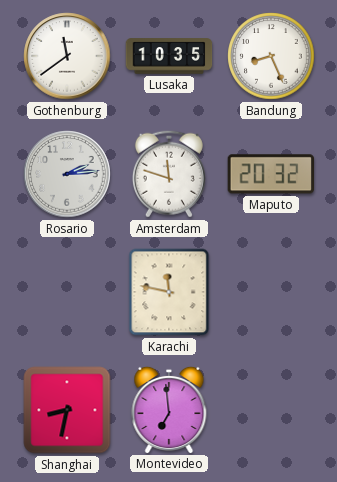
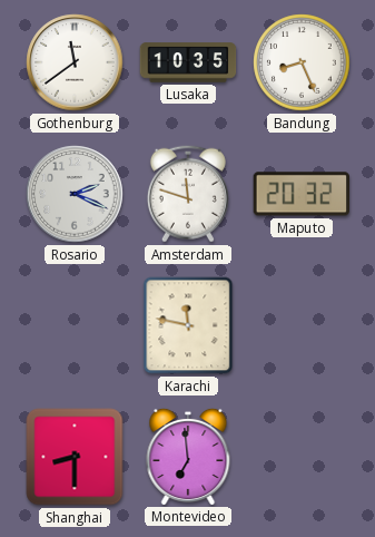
Rosario: 2:14 -> 2:19
Shanghai: 8:32 -> 8:30
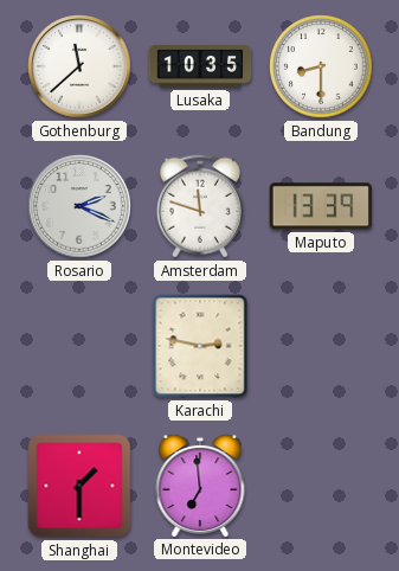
Gothenburg: 11:39 -> 11:38
Bandung: 8:26 -> 8:30
Maputo: 20:32 -> 13:39
Karachi: 11:47 -> 2:47
Shanghai: 8:30 -> 1:30
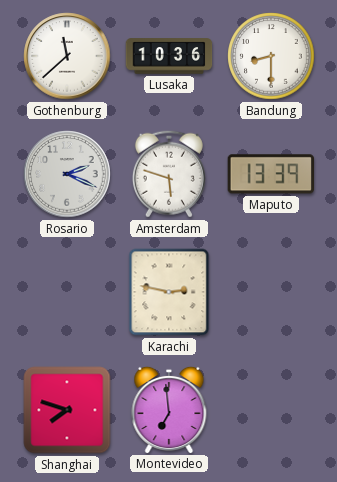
Lusaka: 10:35 -> 10:36
Amsterdam: 11:48 -> 5:48
Shanghai: 1:30 -> 7:48
